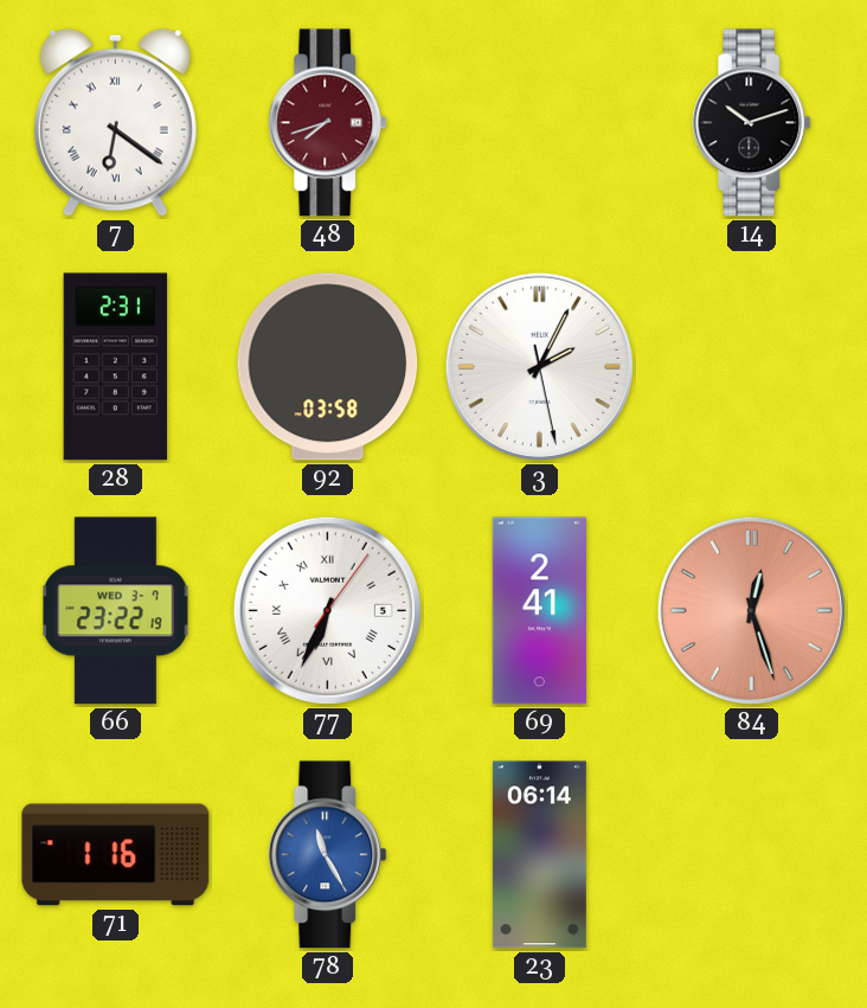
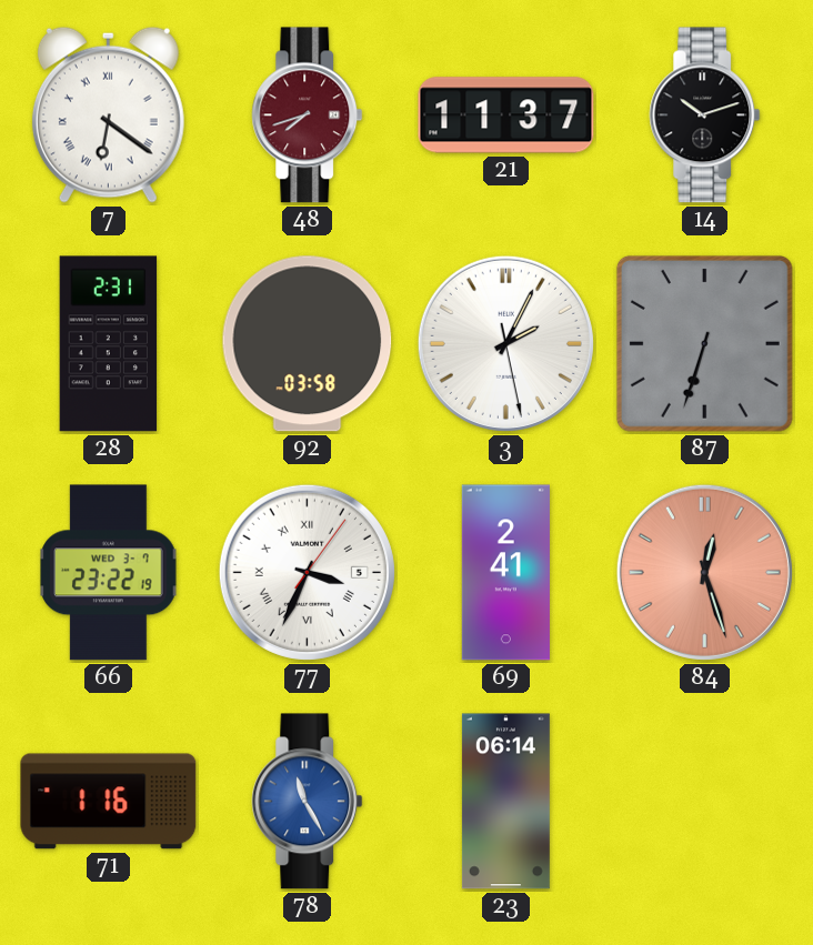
21: none -> 11:37
87: none -> 6:33
77: 6:34 -> 3:34
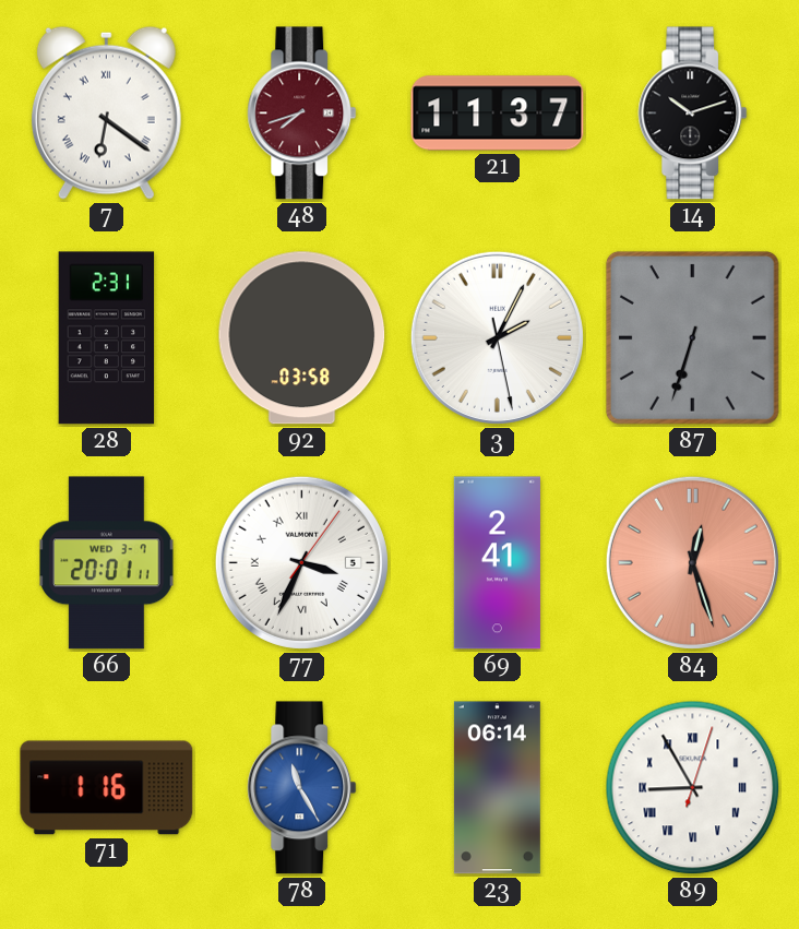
66: 23:22 -> 20:01
89: none -> 8:55
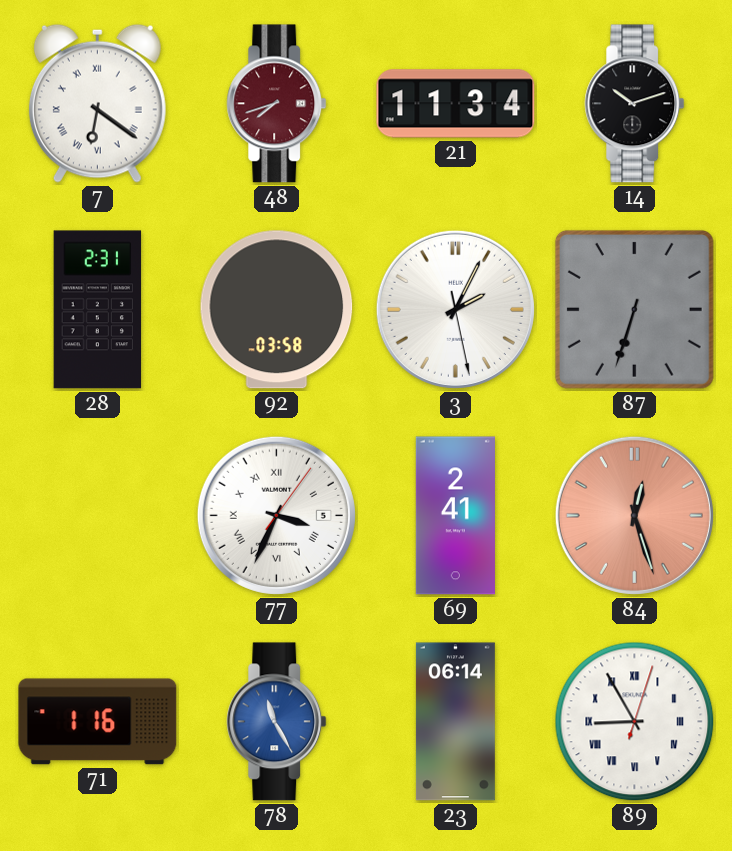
21: 11:37 -> 11:34
66: 20:01 -> none
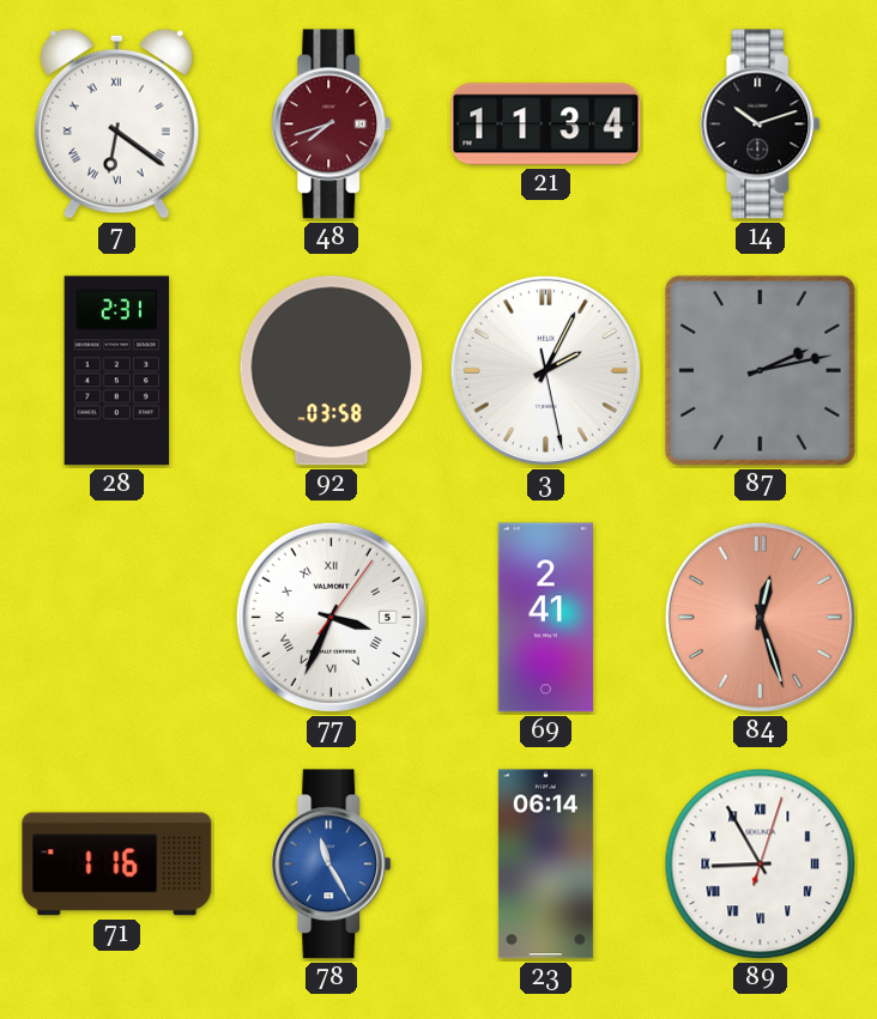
87: 6:33 -> 2:13
